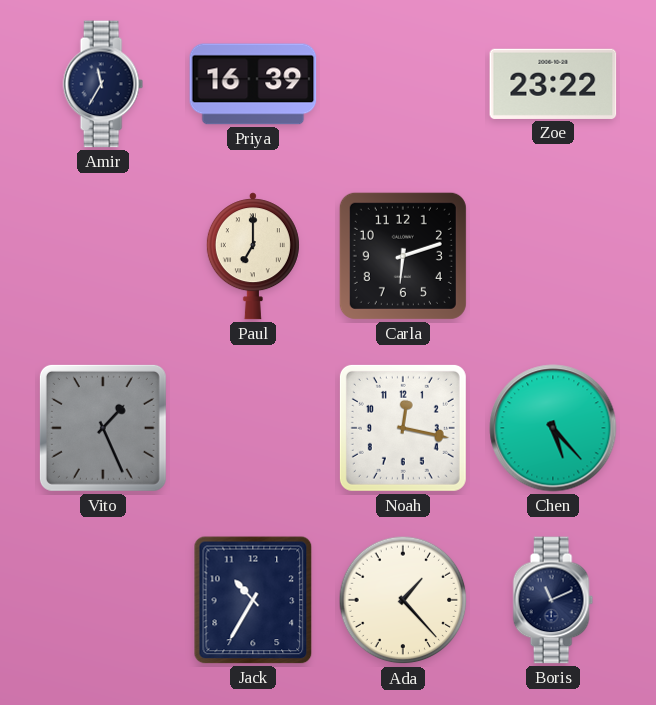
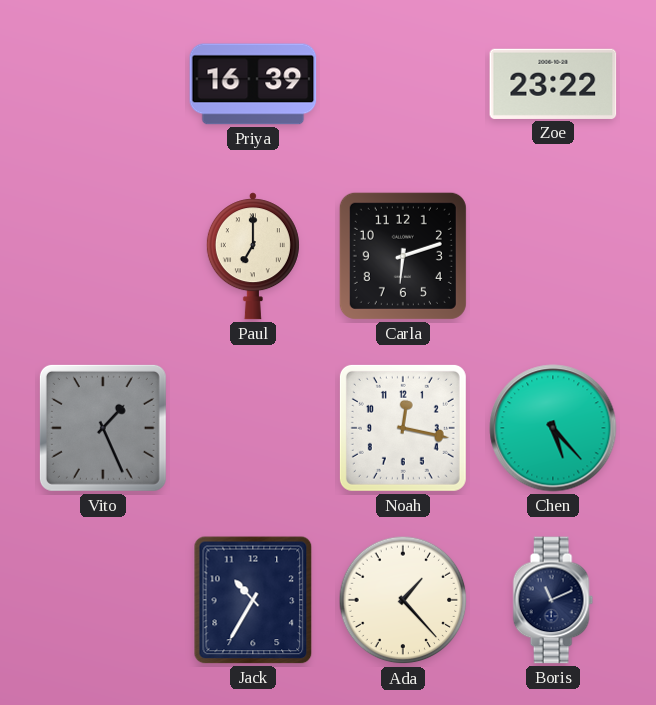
Amir: 11:35 -> none
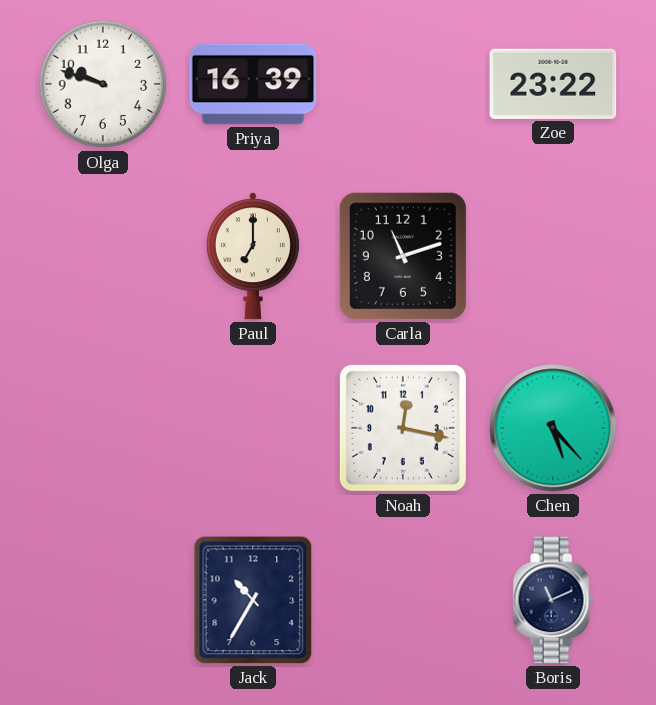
Olga: none -> 9:48
Carla: 6:12 -> 11:12
Vito: 1:26 -> none
Ada: 1:23 -> none
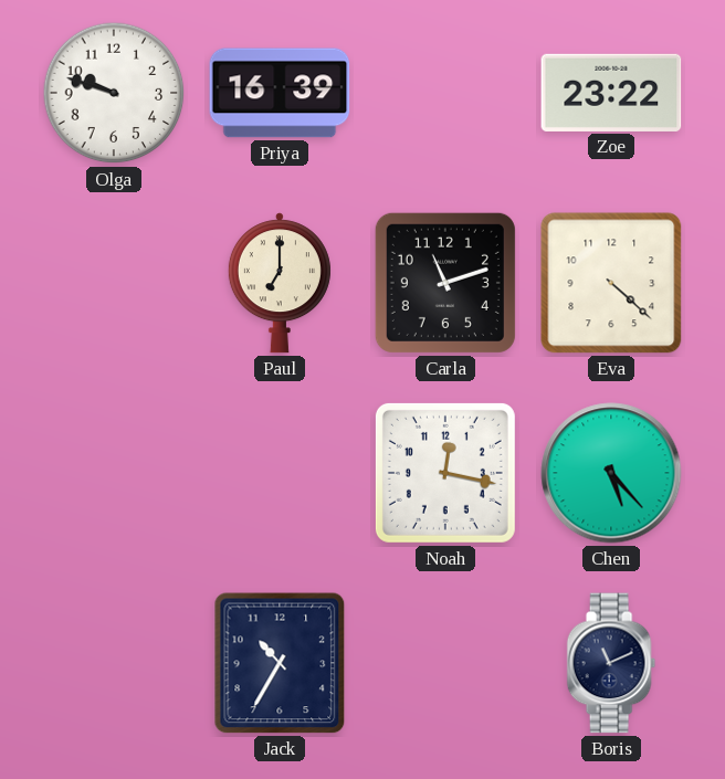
Eva: none -> 4:22
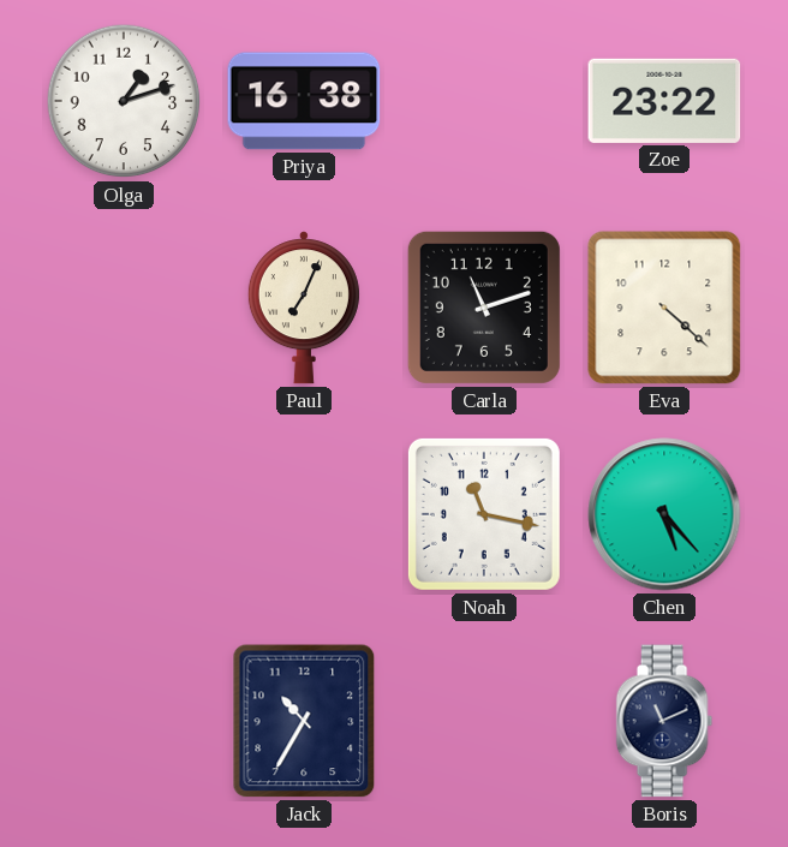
Olga: 9:48 -> 1:12
Priya: 16:39 -> 16:38
Paul: 7:00 -> 7:04
Noah: 12:17 -> 11:17
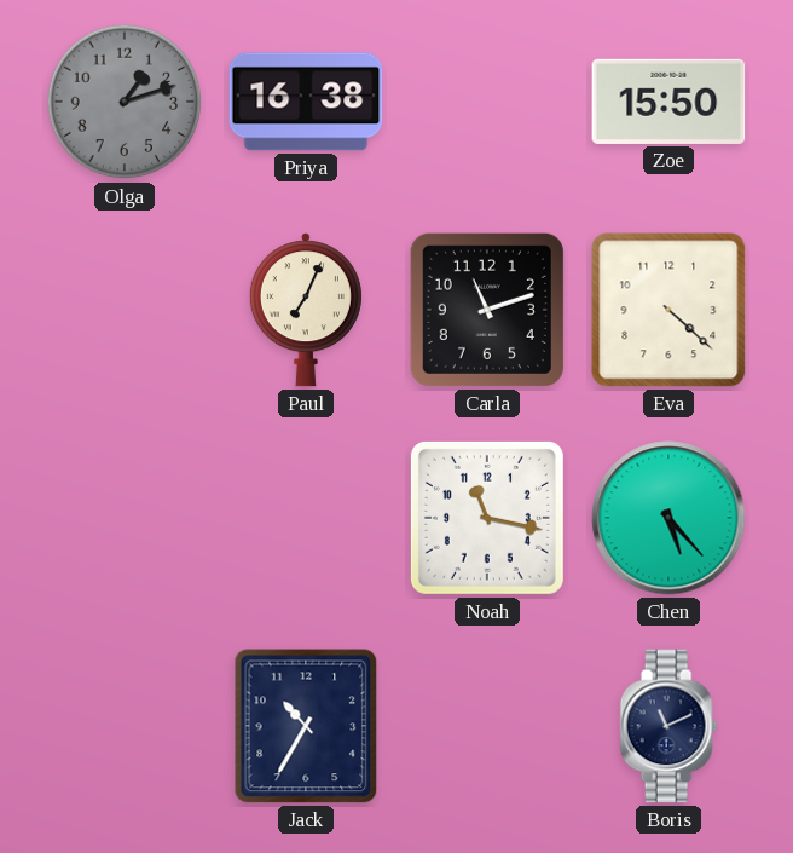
Olga dial: white -> grey
Zoe: 23:22 -> 15:50
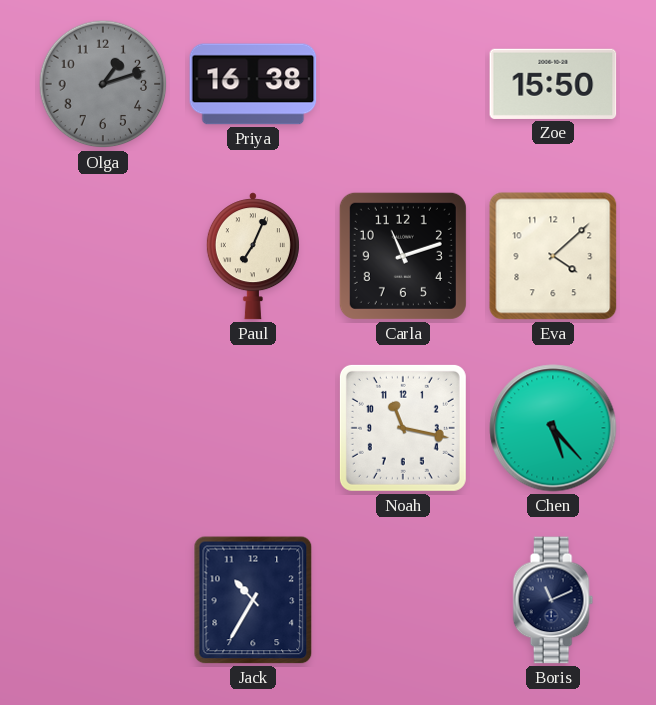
Eva: 4:22 -> 4:08
